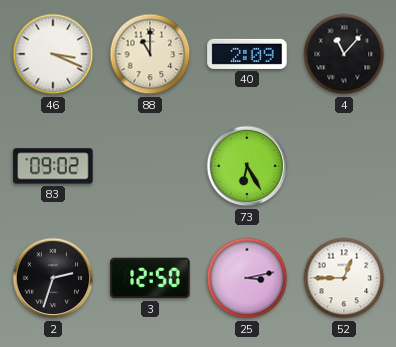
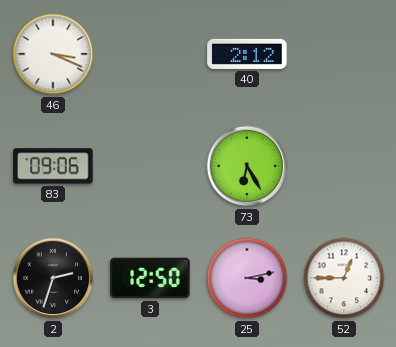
88: 11:00 -> none
40: 2:09 -> 2:12
4: 11:07 -> none
83: 09:02 -> 09:06
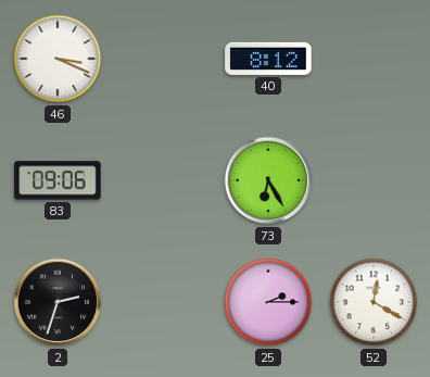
40: 2:12 -> 8:12
3: 12:50 -> none
25: 3:13 -> 2:15
52: 12:45 -> 12:20
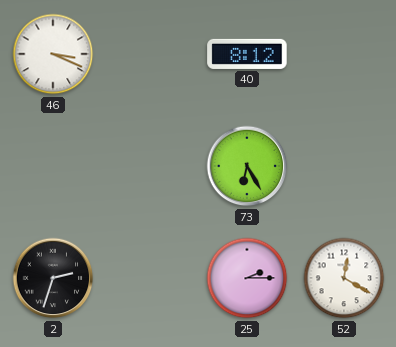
83: 09:06 -> none
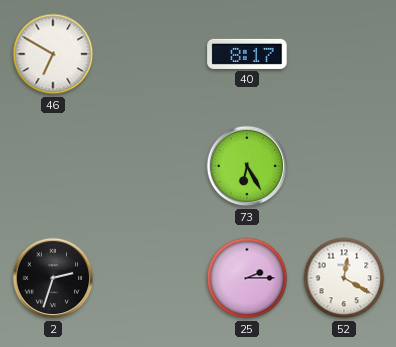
46: 3:19 -> 6:50
40: 8:12 -> 8:17
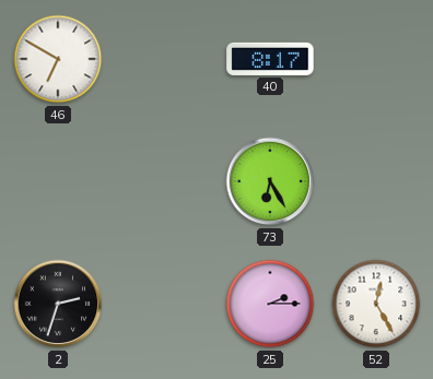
52: 12:20 -> 12:25
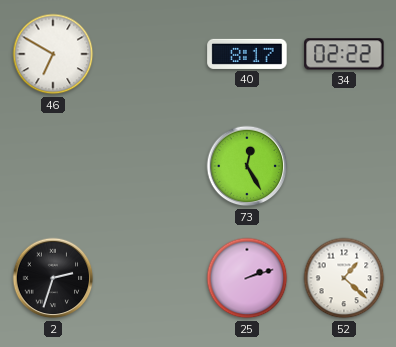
34: none -> 02:22
73: 6:25 -> 12:25
25: 2:15 -> 2:12
52: 12:25 -> 1:22
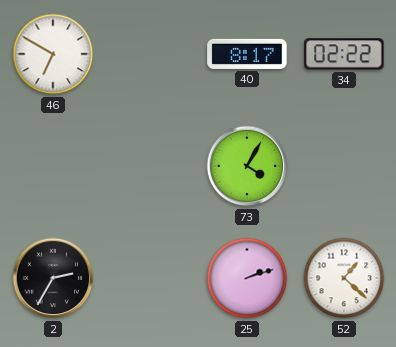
73: 12:25 -> 4:05
2: 2:33 -> 2:35
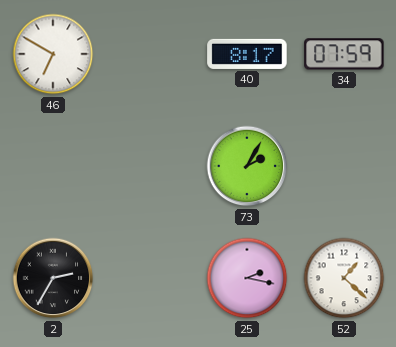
34: 02:22 -> 07:59
73: 4:05 -> 2:05
25: 2:12 -> 2:17
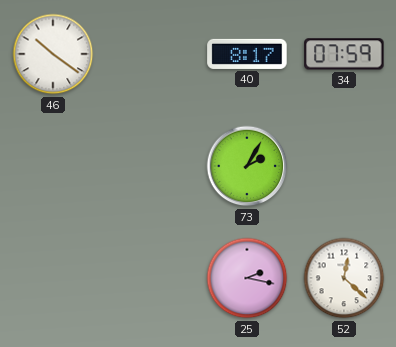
46: 6:50 -> 10:21
2: 2:35 -> none
52: 1:22 -> 12:22
